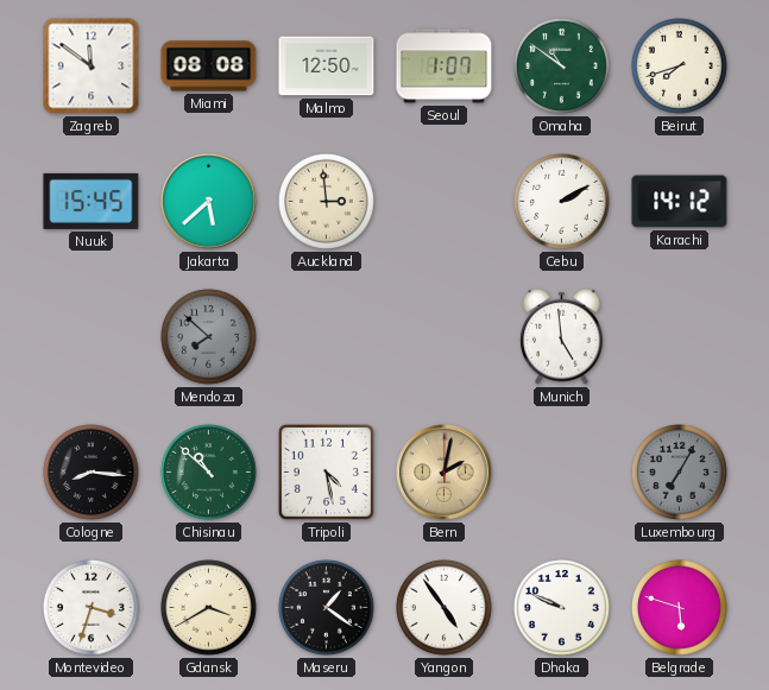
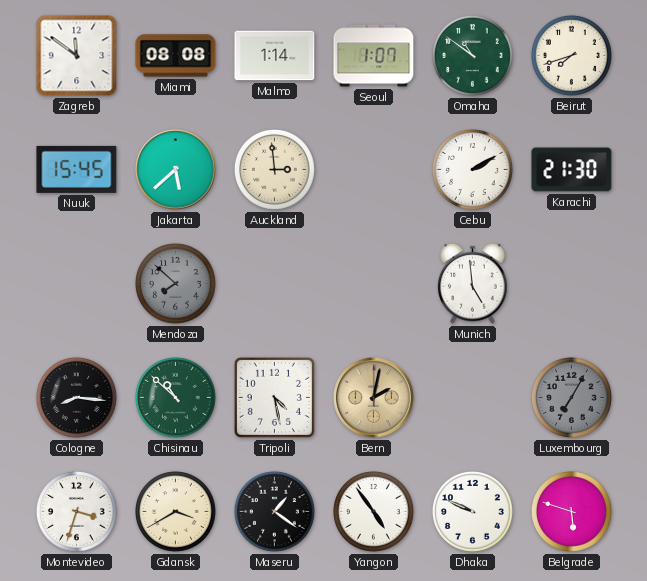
Malmo: 12:50 -> 1:14
Karachi: 14:12 -> 21:30
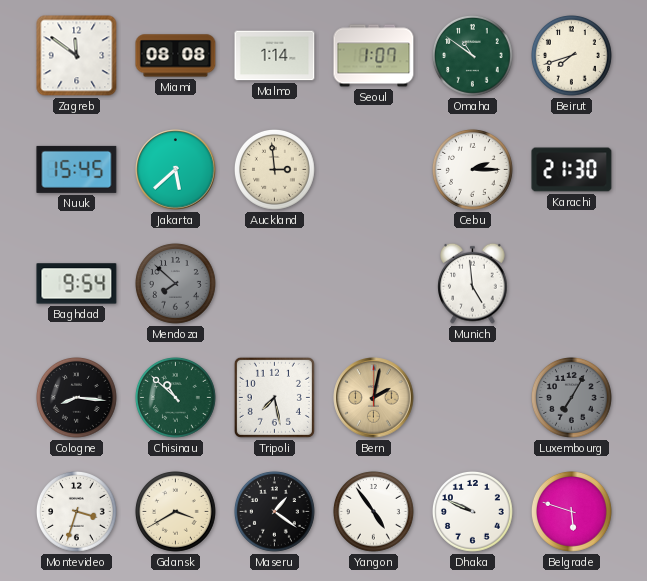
Cebu: 2:10 -> 2:15
Baghdad: none -> 9:54
Tripoli: 4:28 -> 7:28
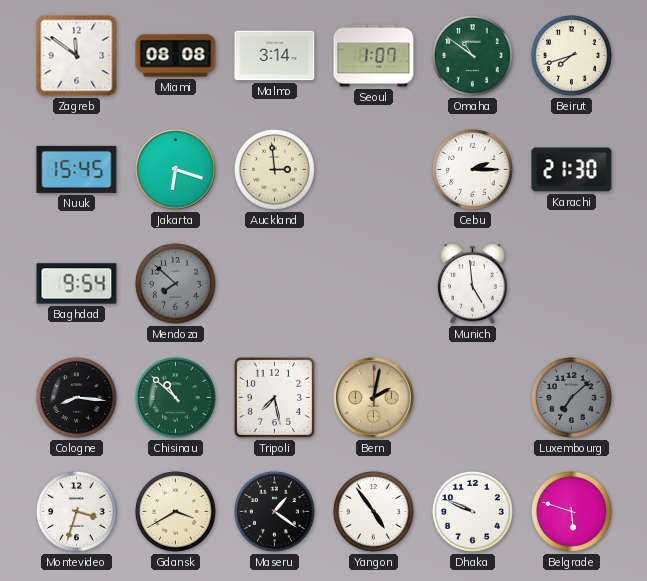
Malmo: 1:14 -> 3:14
Jakarta: 5:38 -> 6:18
Luxembourg: 7:05 -> 7:08
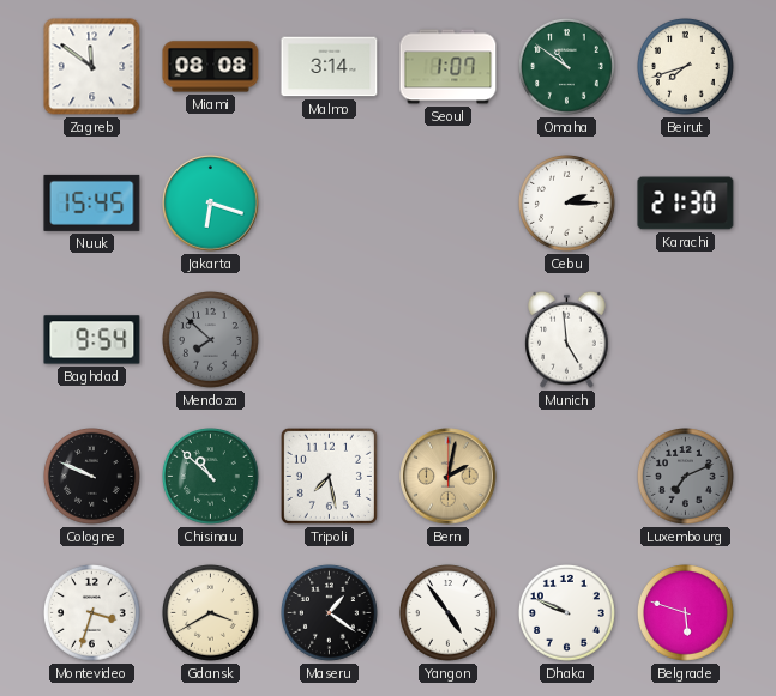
Auckland: 2:59 -> none
Cologne: 8:16 -> 9:49
Luxembourg: 7:08 -> 7:11
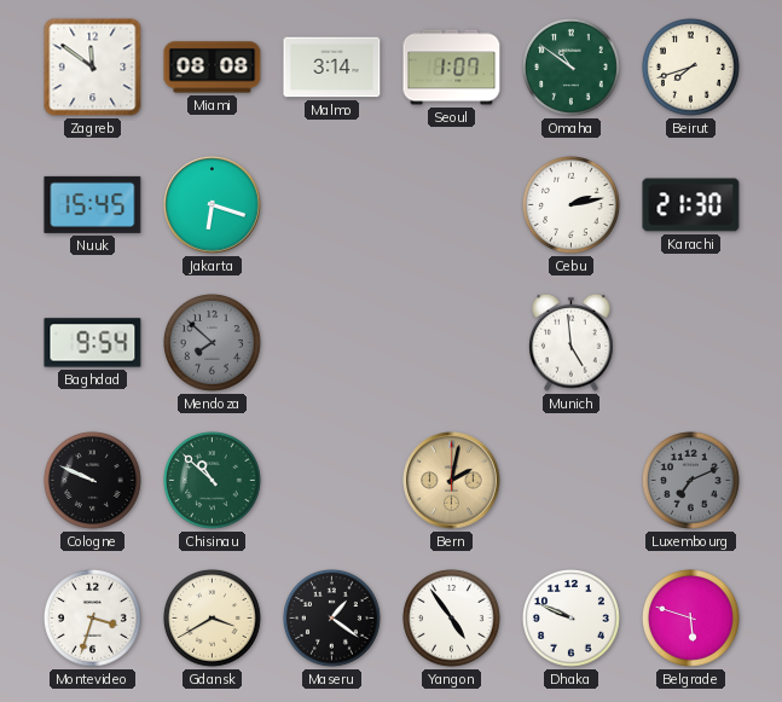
Cebu: 2:15 -> 2:13
Tripoli: 7:28 -> none
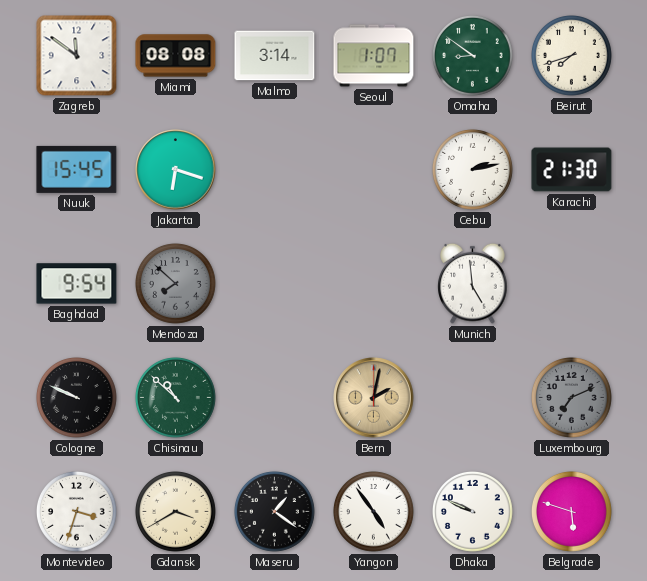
Omaha: 10:51 -> 8:51
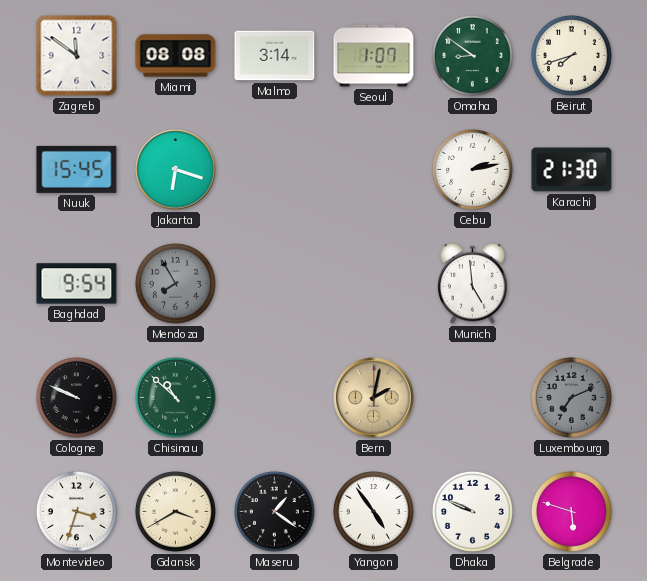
Mendoza: 7:52 -> 7:55
